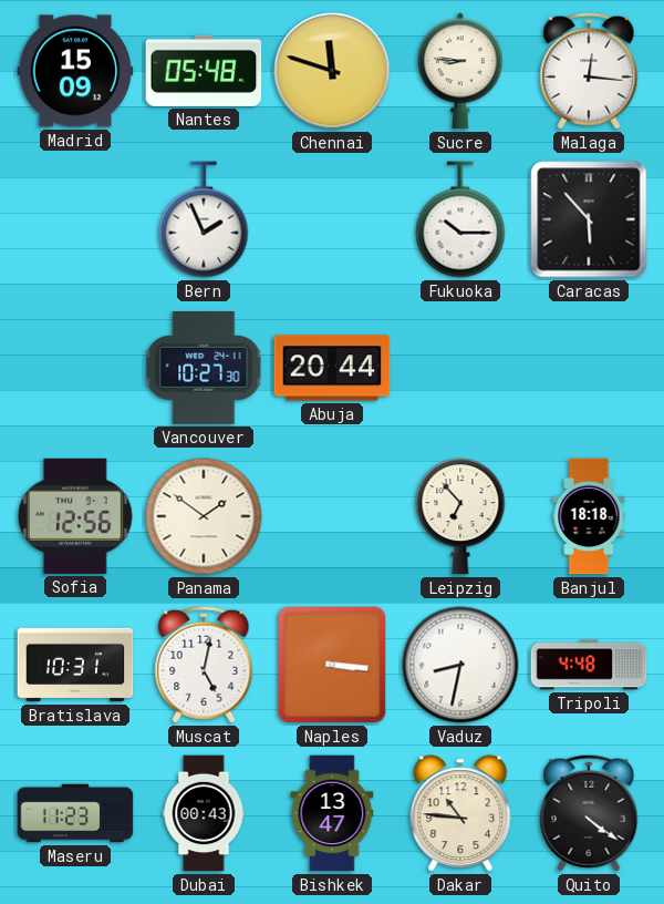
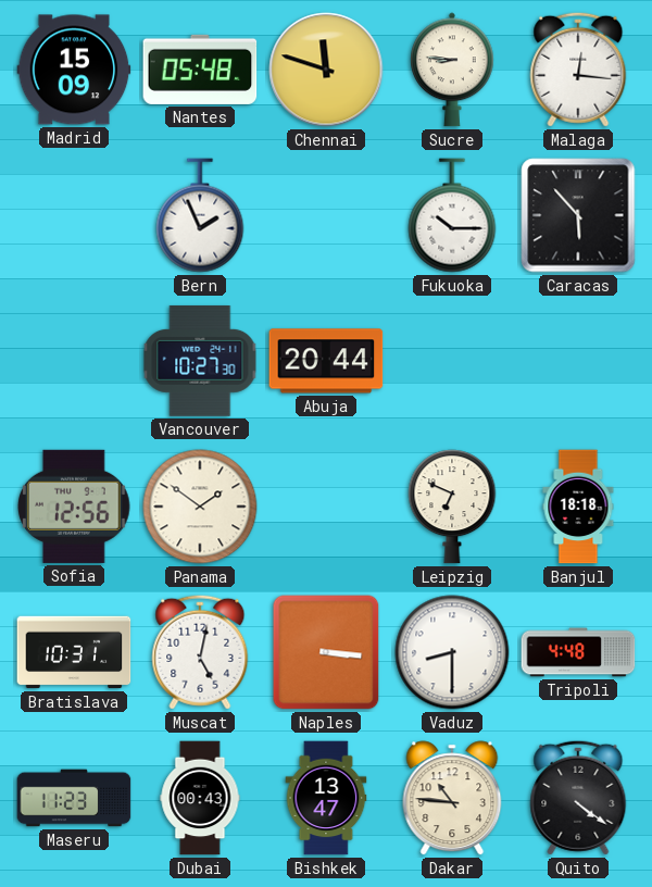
Leipzig: 6:53 -> 6:49
Vaduz: 8:32 -> 8:30
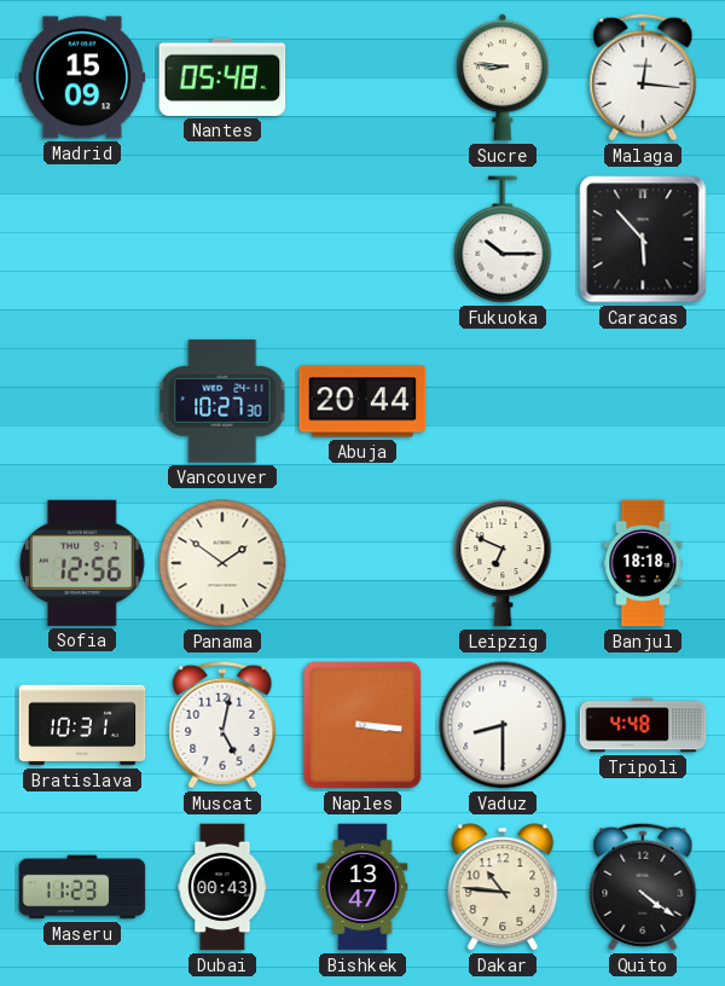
Chennai: 11:48 -> none
Bern: 1:56 -> none
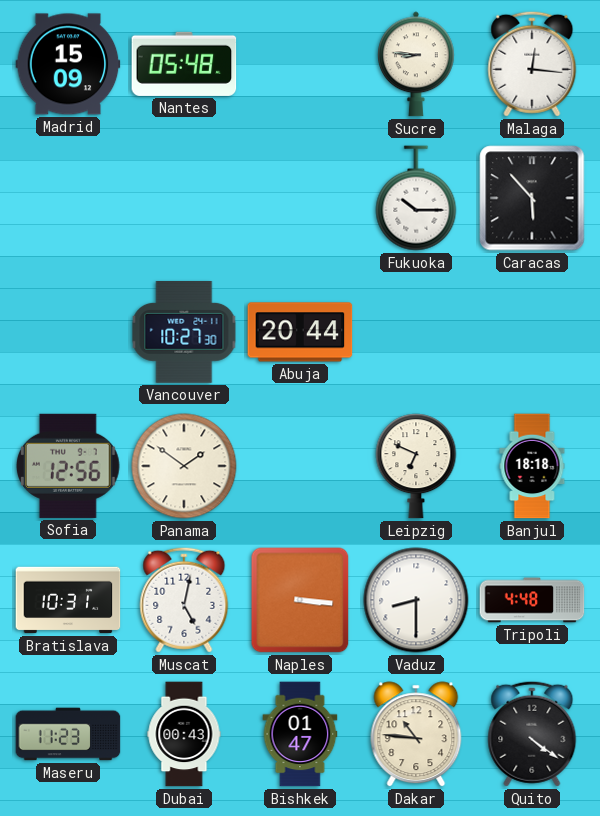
Bishkek: 13:47 -> 01:47
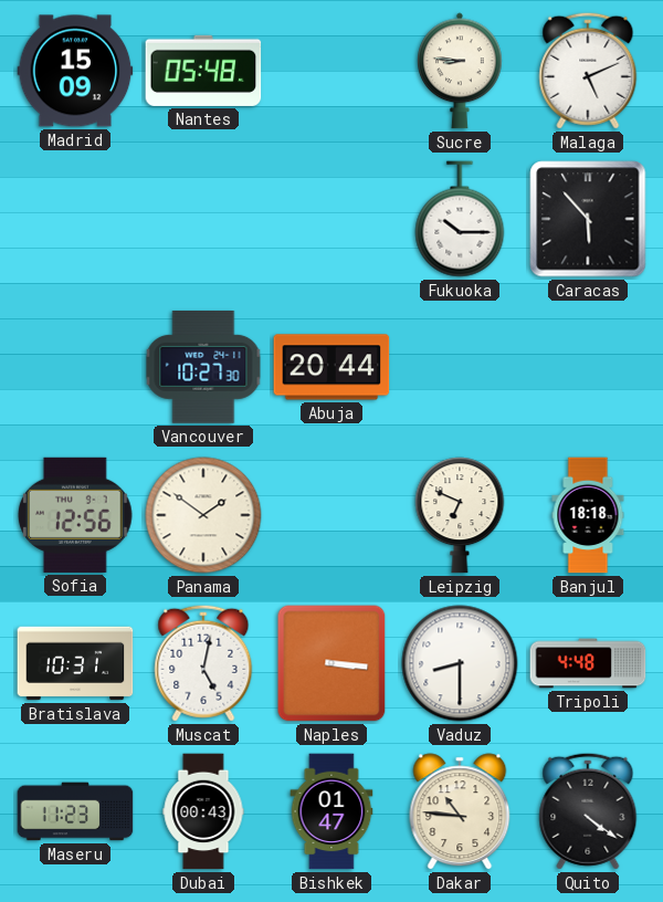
Malaga: 12:16 -> 5:11
